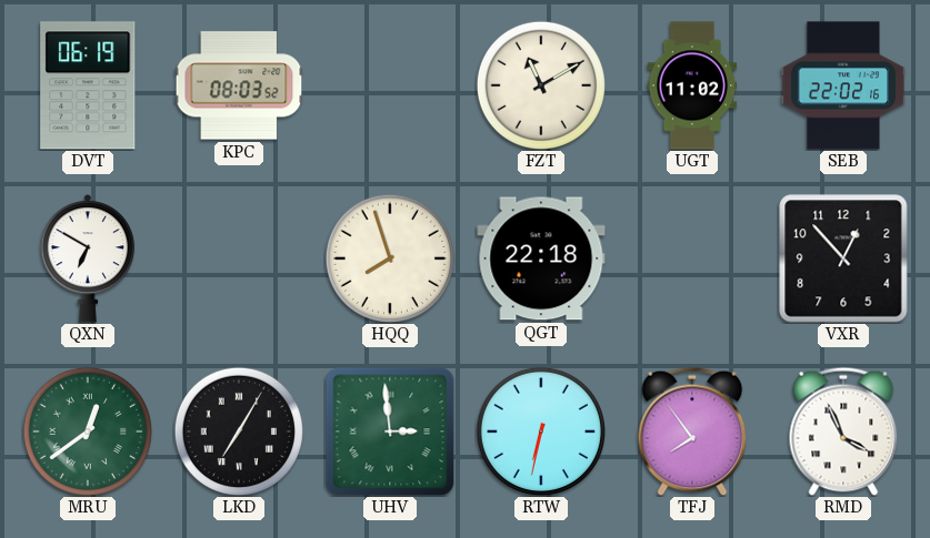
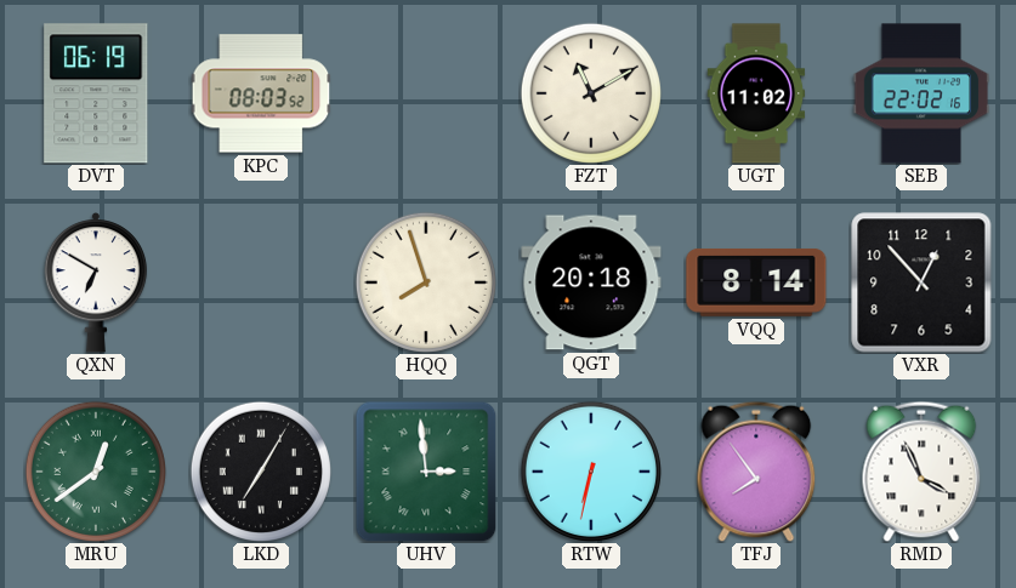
QGT: 22:18 -> 20:18
VQQ: none -> 8:14
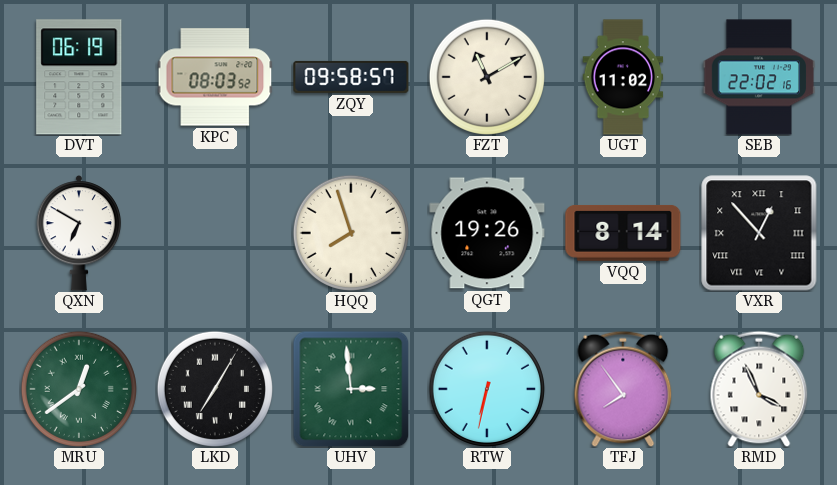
ZQY: none -> 09:58
QGT: 20:18 -> 19:26
VXR numerals: Arabic -> Roman
